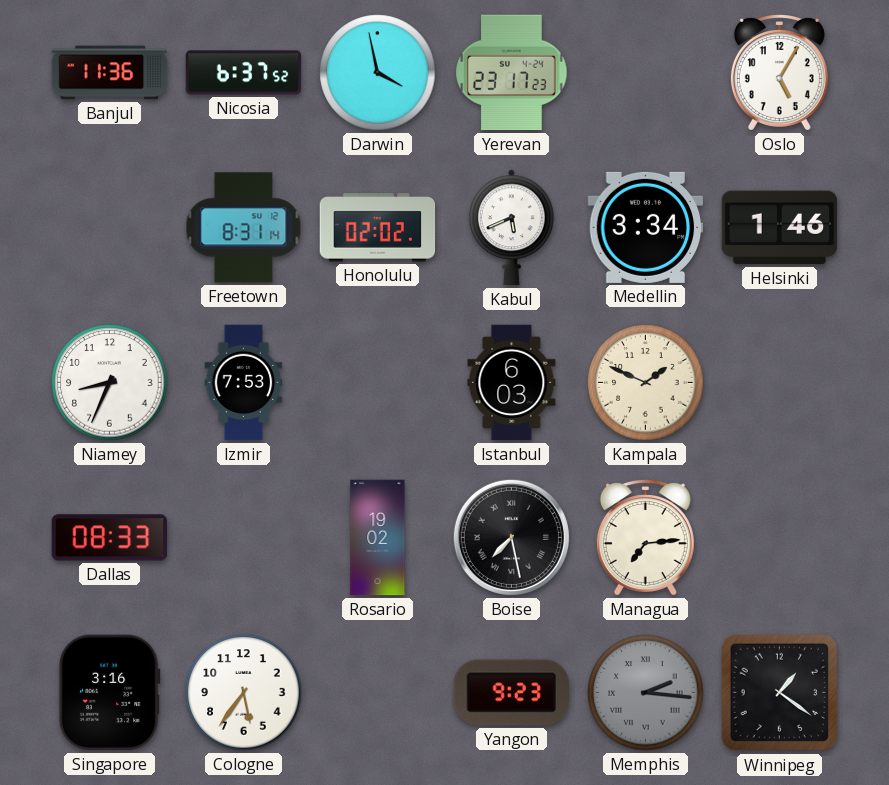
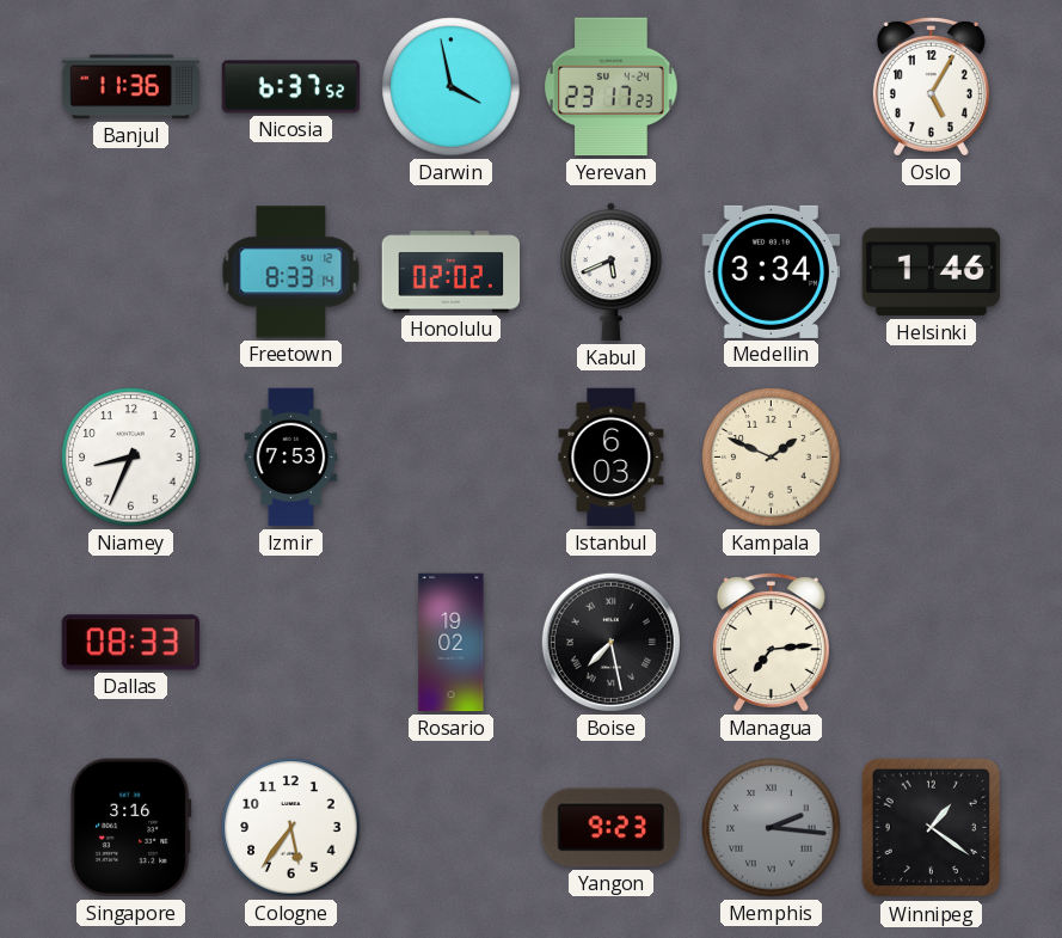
Freetown: 8:31 -> 8:33
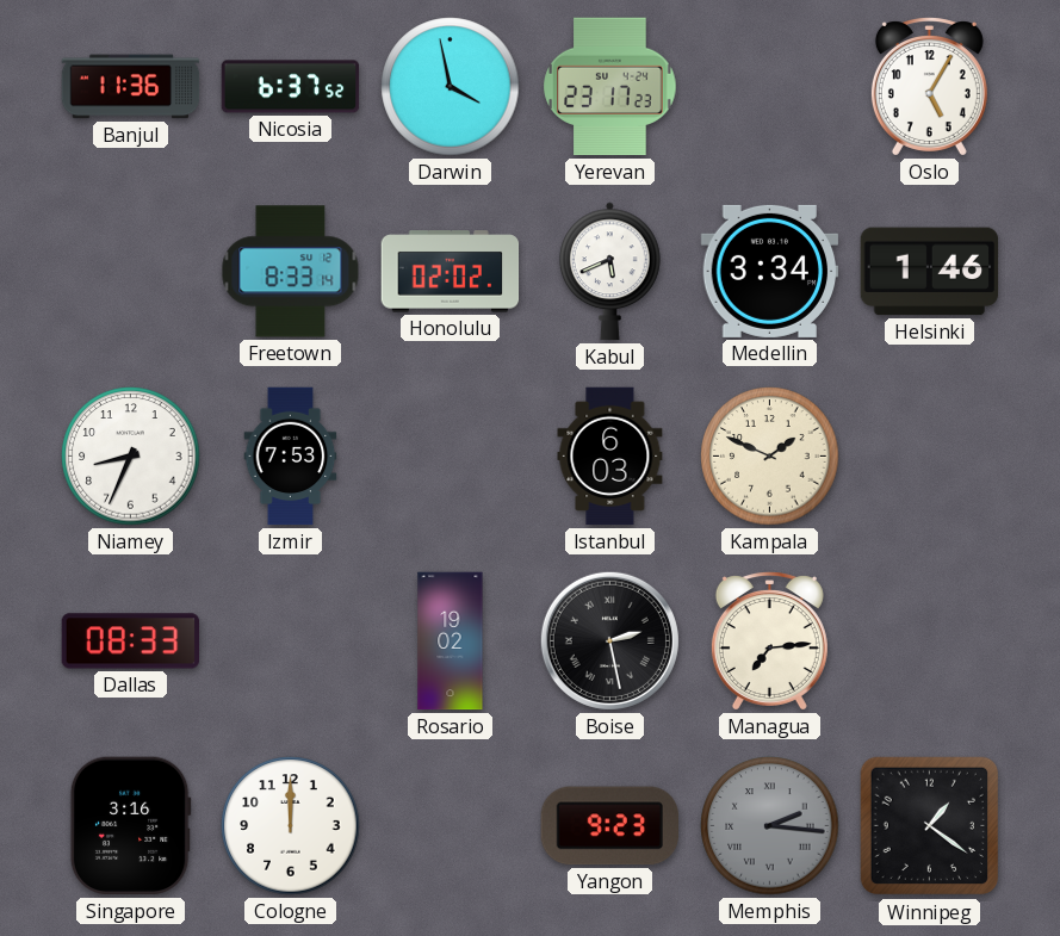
Boise: 7:28 -> 2:28
Cologne: 5:36 -> 12:00
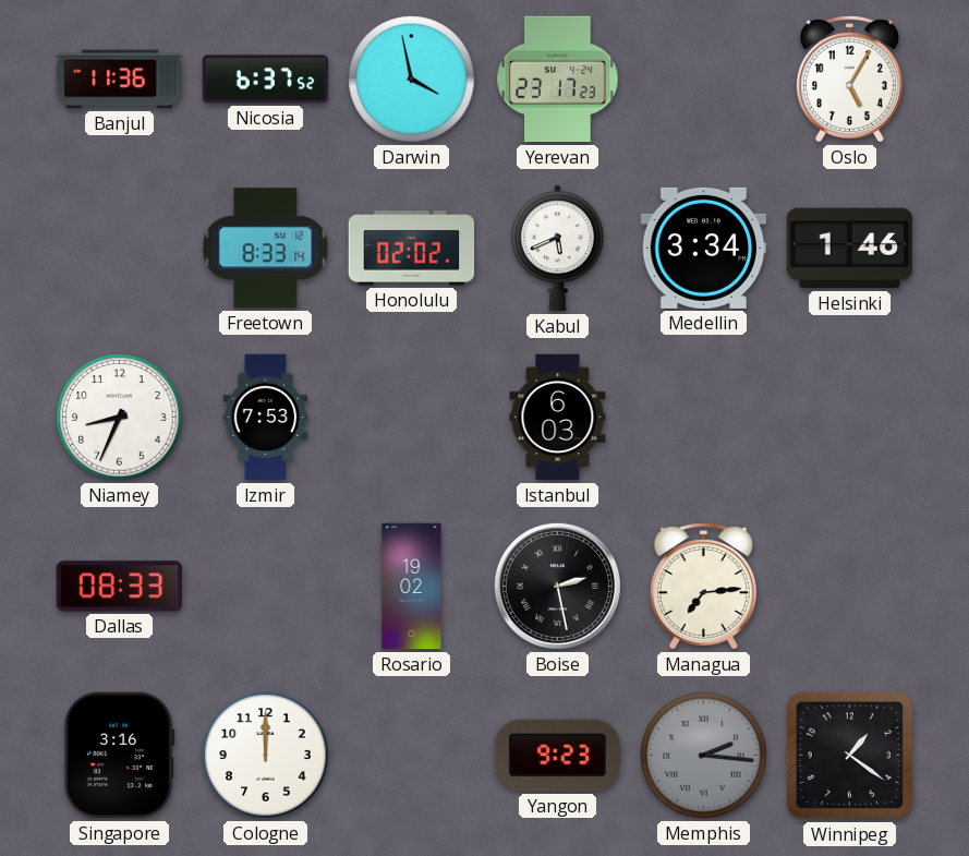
Kampala: 1:49 -> none
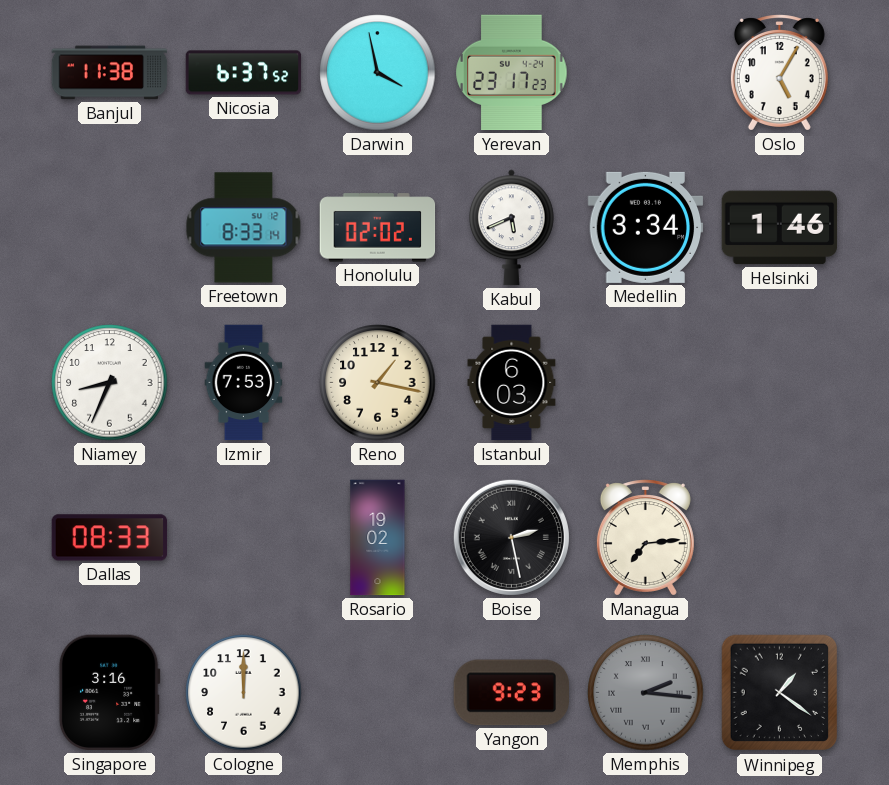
Banjul: 11:36 -> 11:38
Reno: none -> 1:17
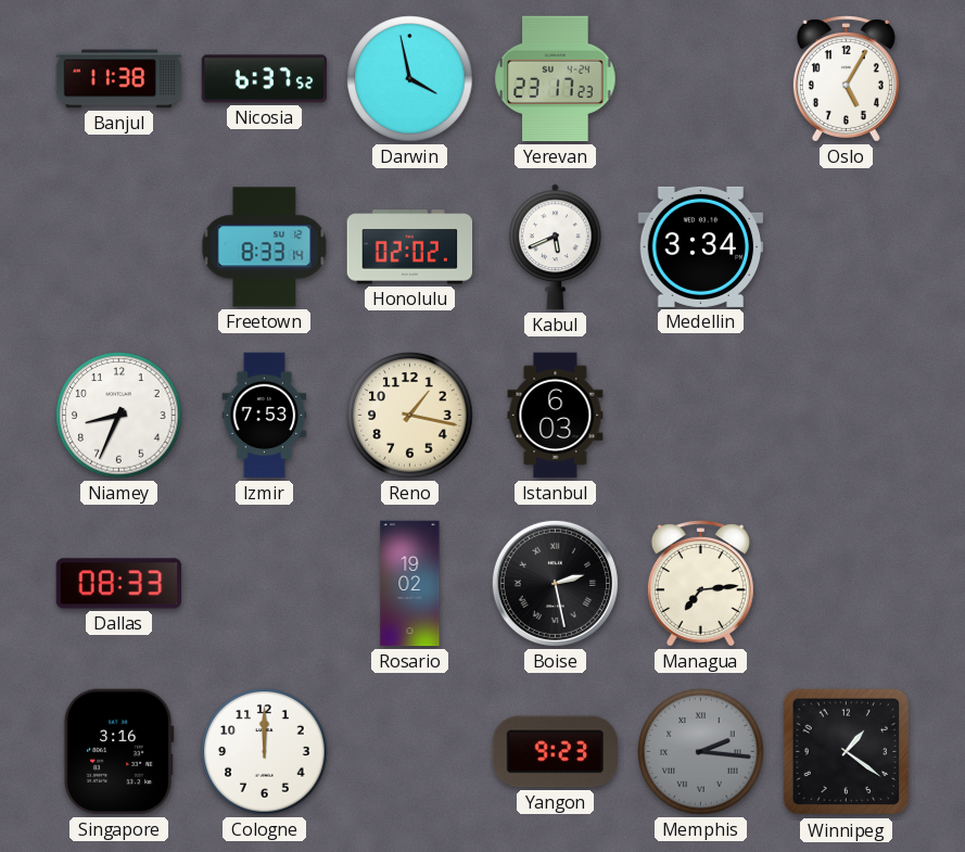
Helsinki: 1:46 -> none
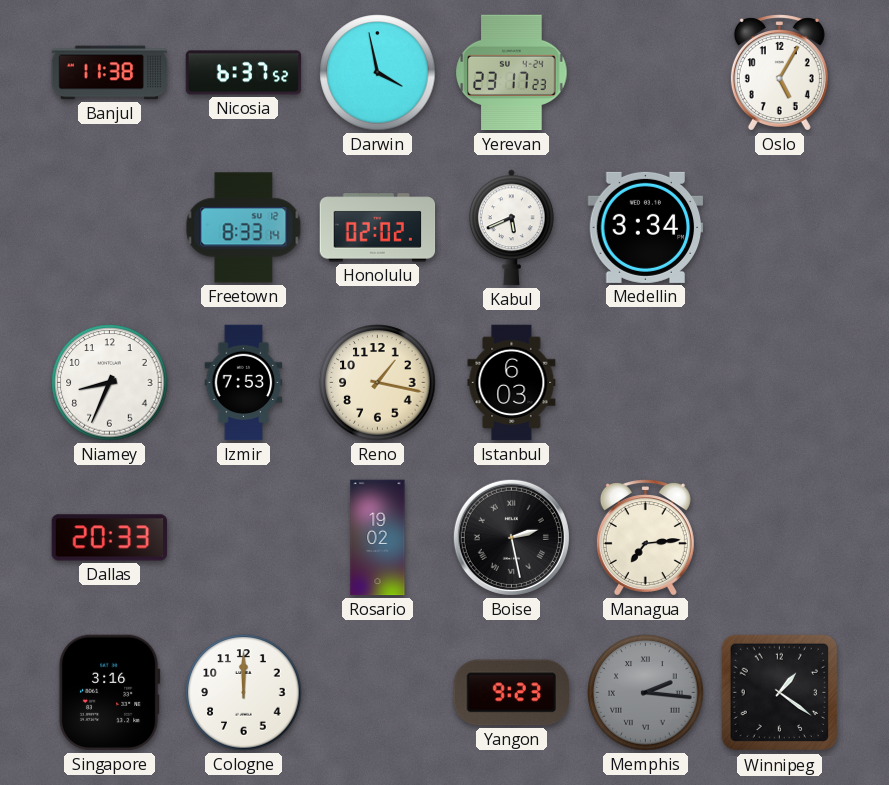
Dallas: 08:33 -> 20:33
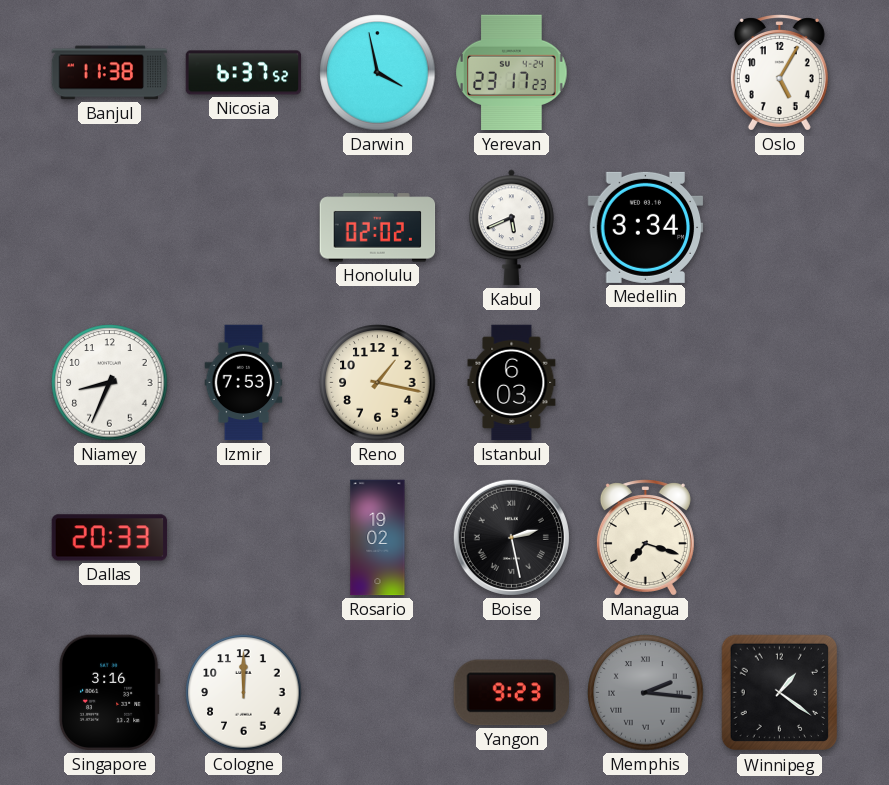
Freetown: 8:33 -> none
Managua: 7:14 -> 7:18
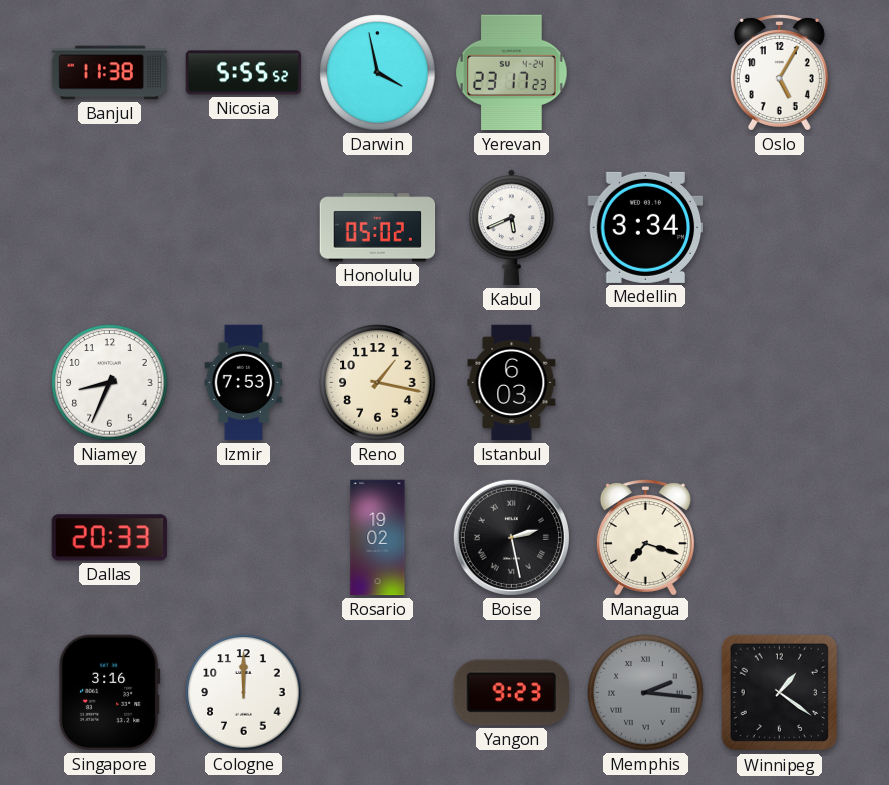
Nicosia: 6:37 -> 5:55
Honolulu: 02:02 -> 05:02
